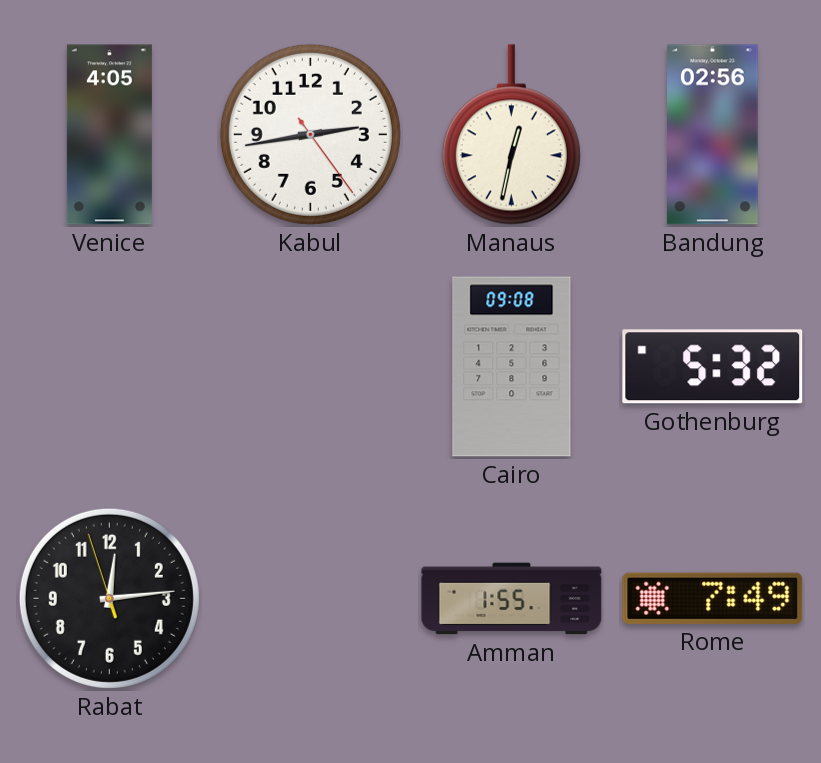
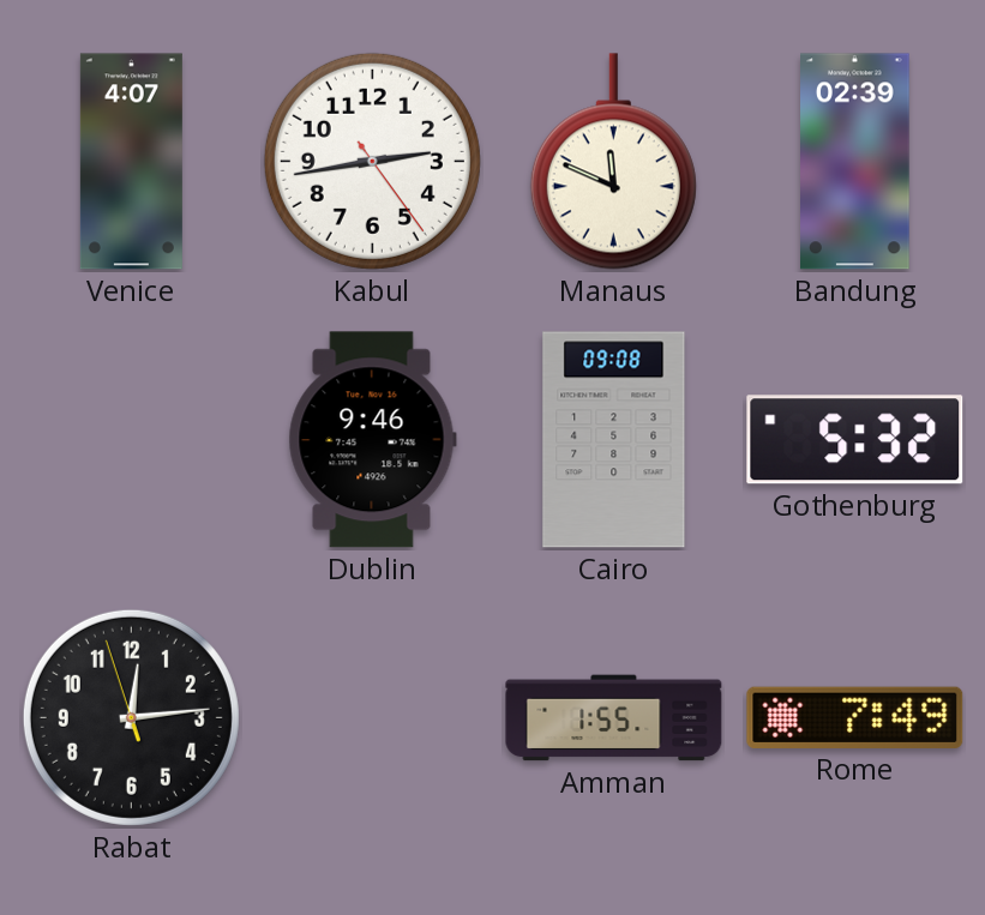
Venice: 4:05 -> 4:07
Manaus: 12:32 -> 11:49
Bandung: 02:56 -> 02:39
Dublin: none -> 9:46
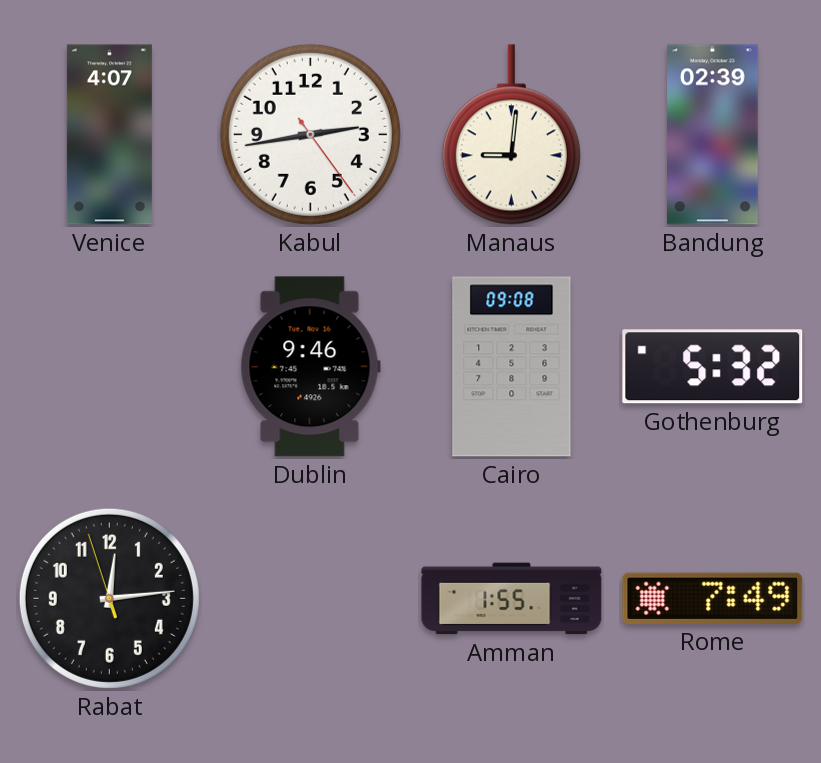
Manaus: 11:49 -> 9:01
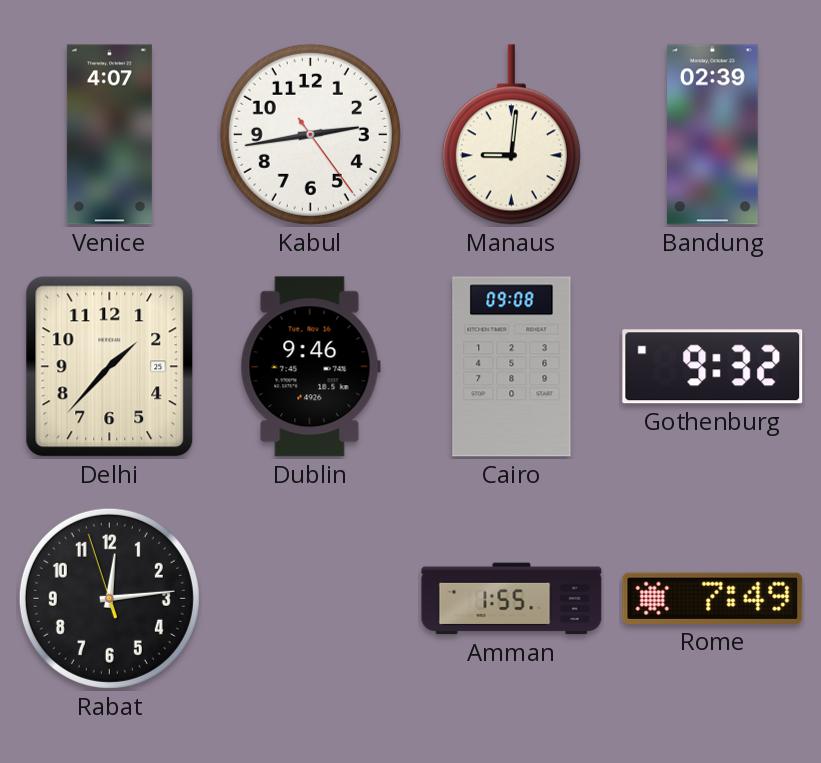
Delhi: none -> 1:37
Gothenburg: 5:32 -> 9:32
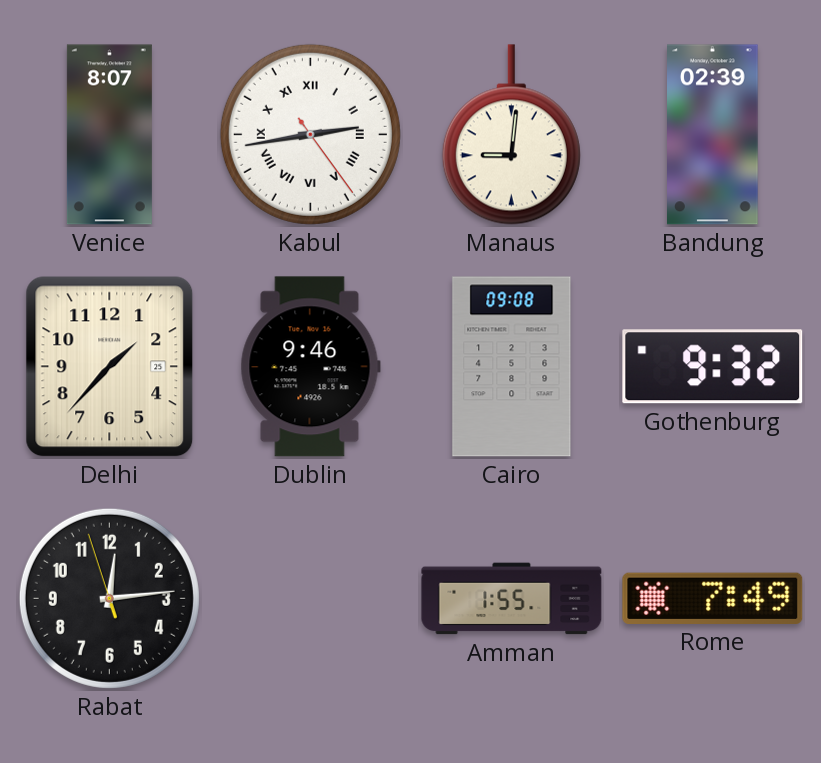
Venice: 4:07 -> 8:07
Kabul numerals: Arabic -> Roman
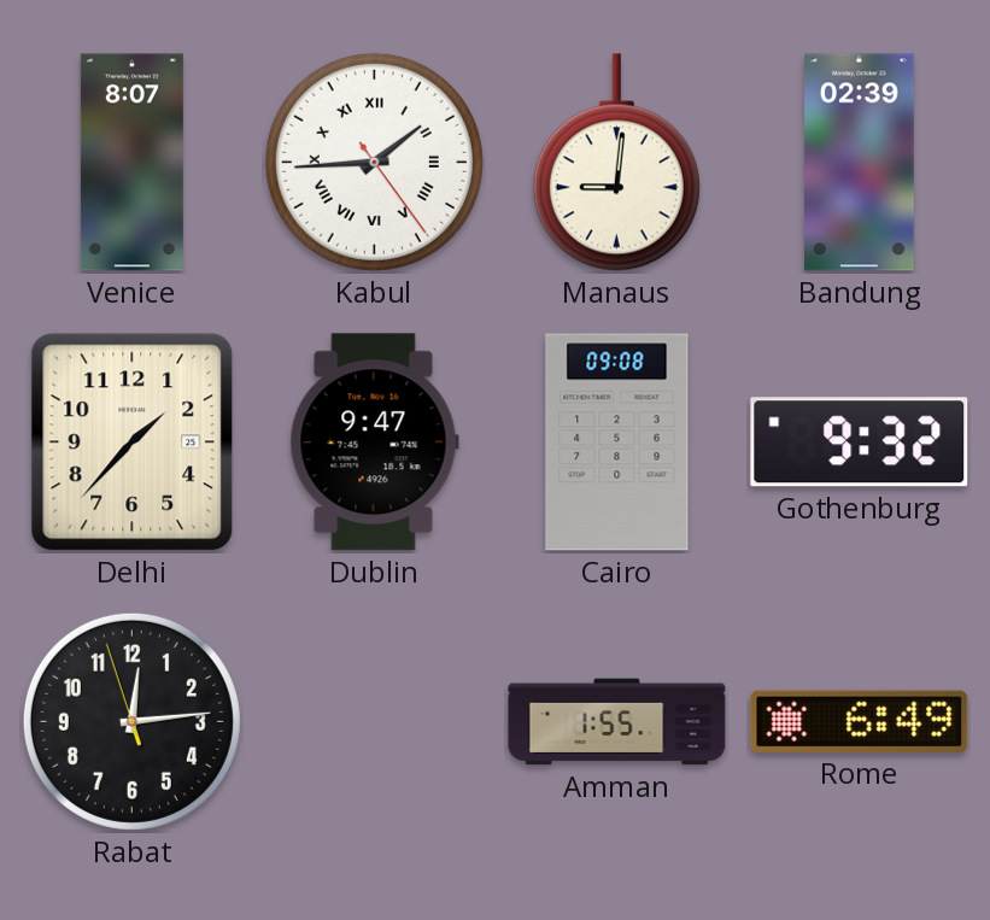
Kabul: 2:43 -> 1:44
Dublin: 9:46 -> 9:47
Rome: 7:49 -> 6:49
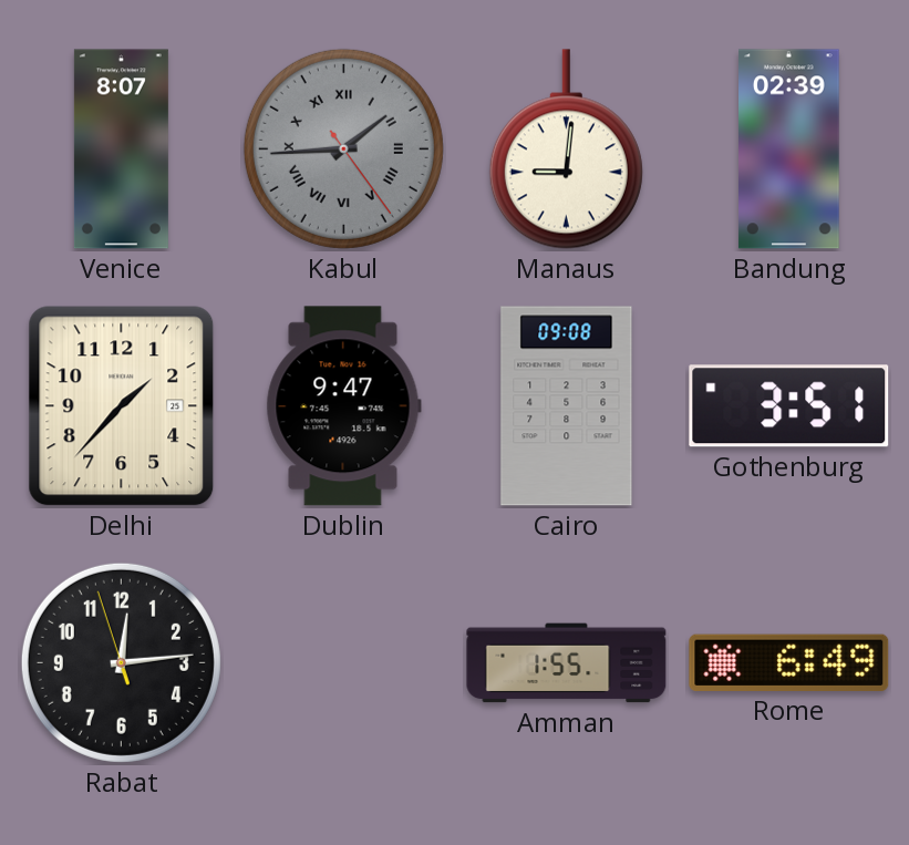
Kabul dial: white -> grey
Gothenburg: 9:32 -> 3:51
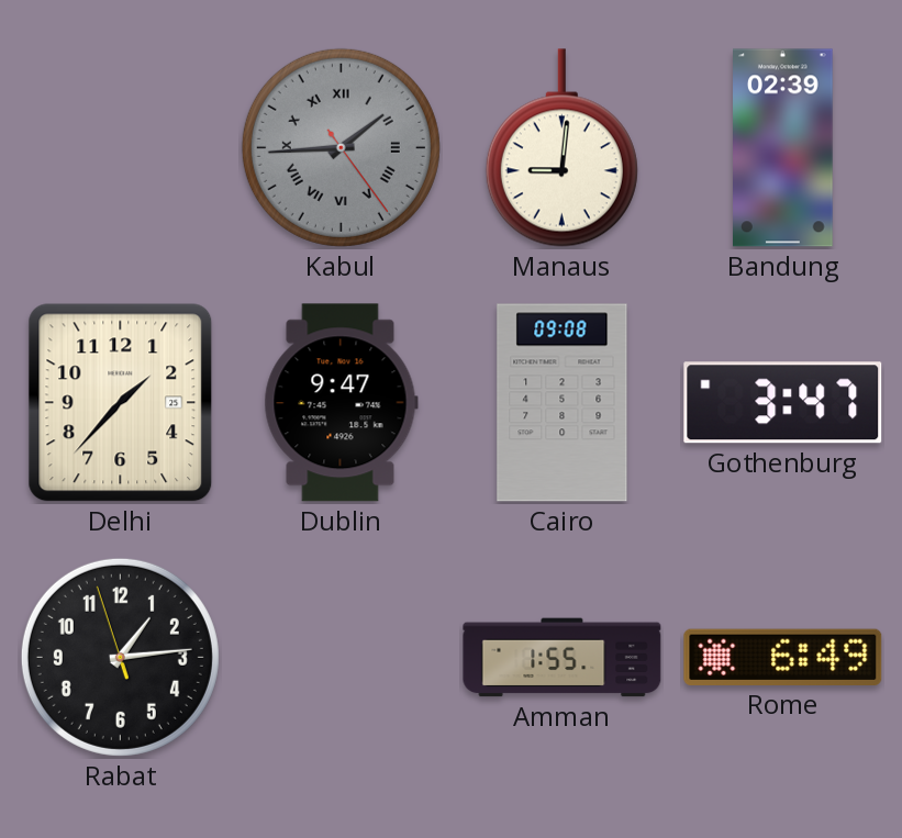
Venice: 8:07 -> none
Gothenburg: 3:51 -> 3:47
Rabat: 12:13 -> 1:13
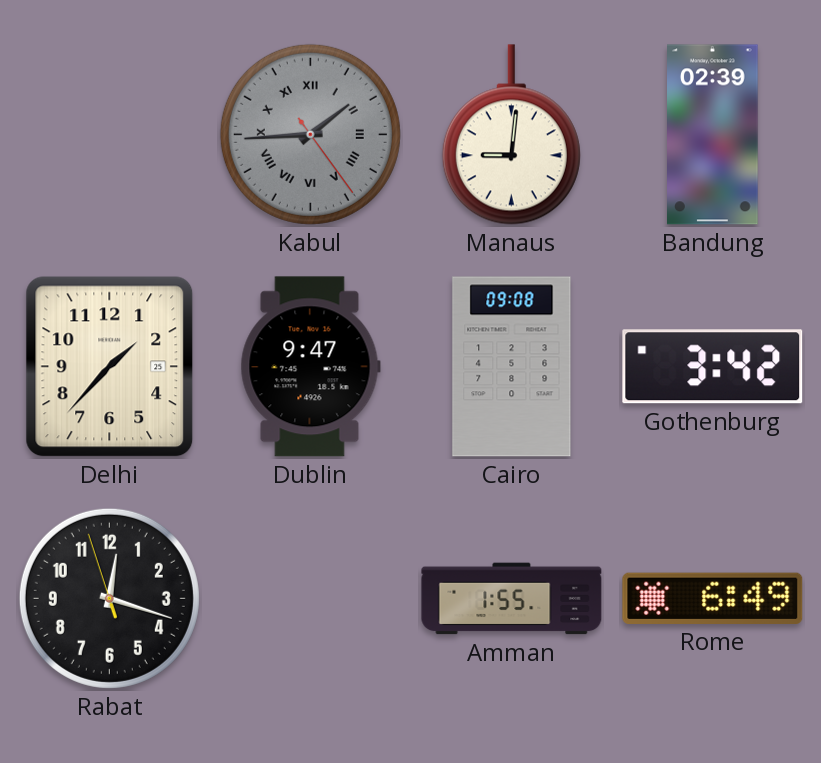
Gothenburg: 3:47 -> 3:42
Rabat: 1:13 -> 12:17
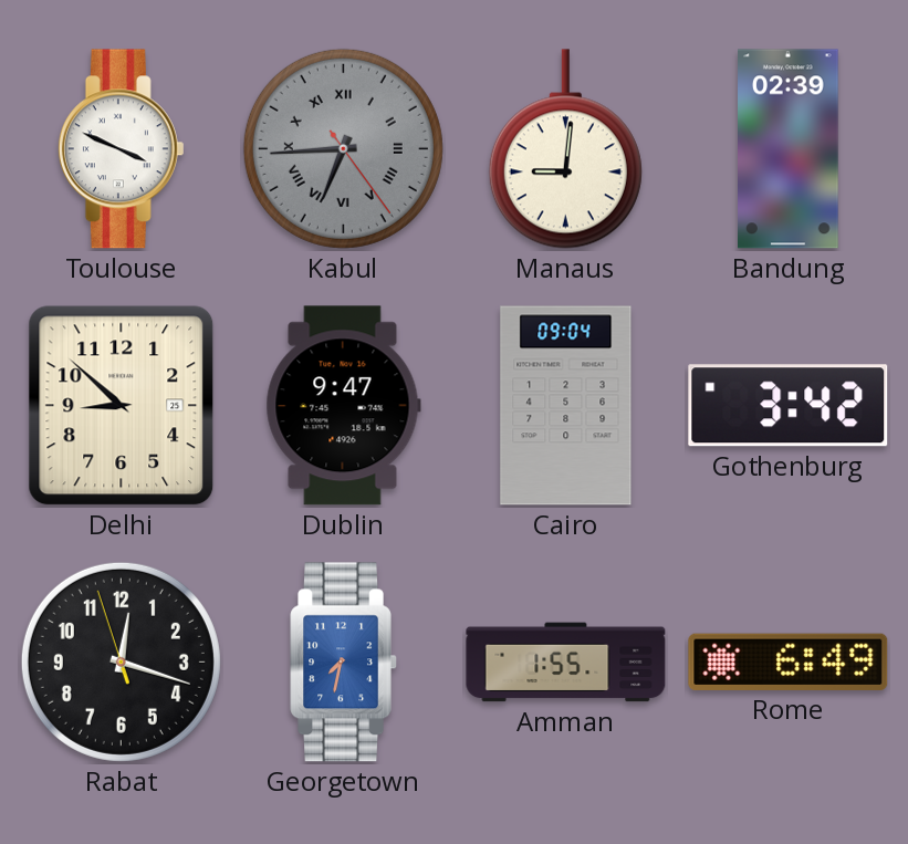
Toulouse: none -> 3:49
Kabul: 1:44 -> 6:44
Delhi: 1:37 -> 8:52
Cairo: 09:08 -> 09:04
Georgetown: none -> 7:32
